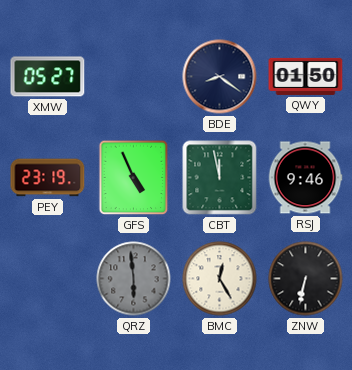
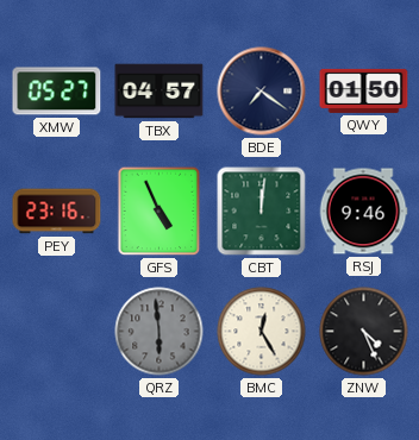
TBX: none -> 04:57
BDE: 8:21 -> 7:21
PEY: 23:19 -> 23:16
CBT: 11:58 -> 12:01
ZNW: 6:32 -> 4:26
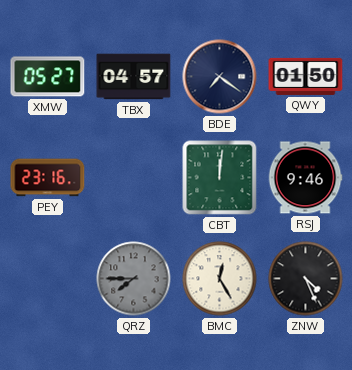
GFS: 4:56 -> none
QRZ: 5:59 -> 7:45
